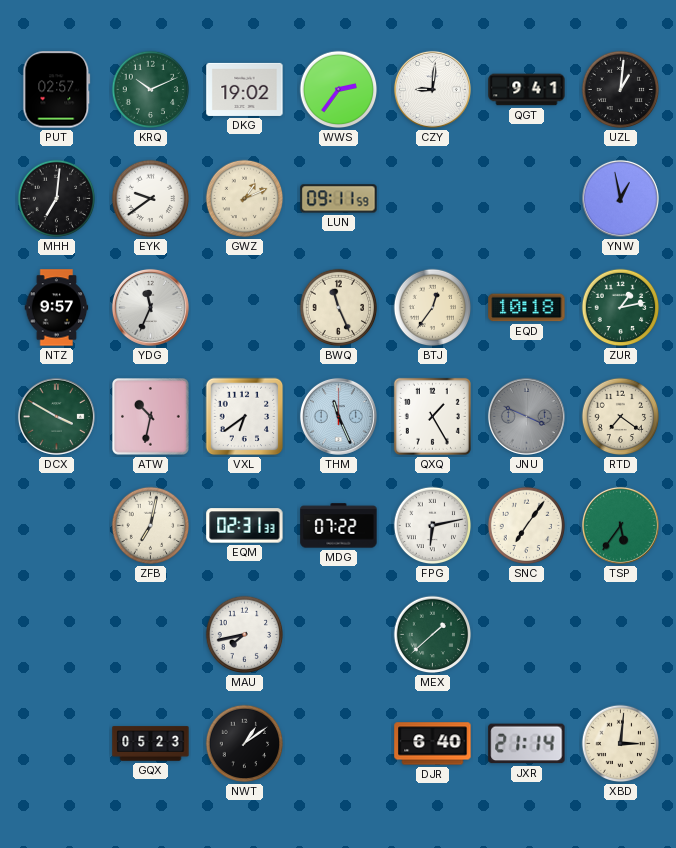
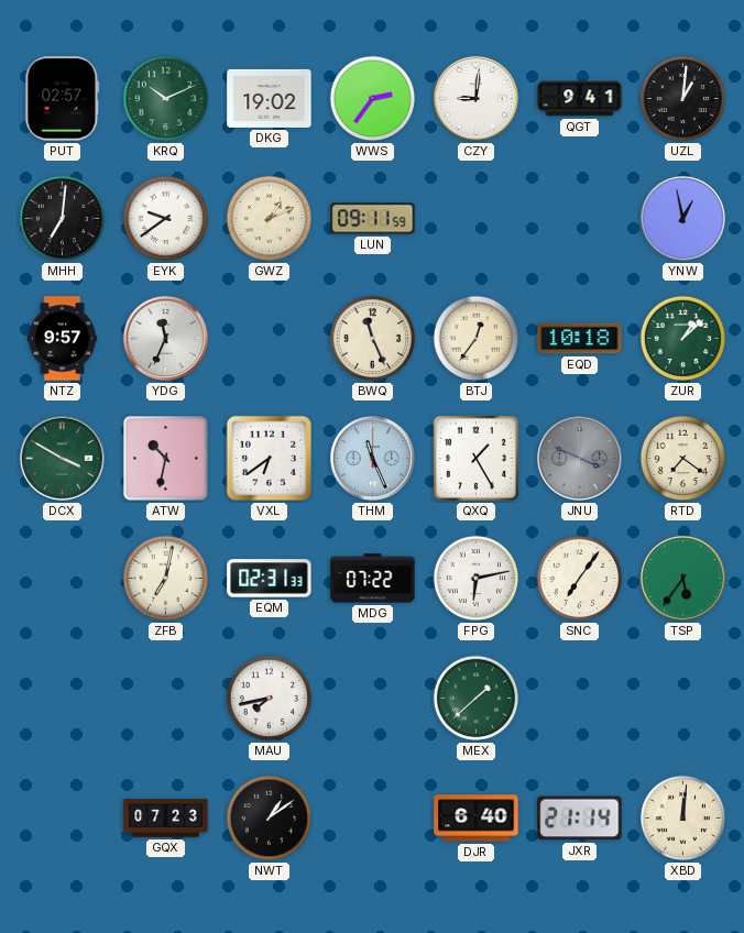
ZUR: 1:13 -> 1:08
GQX: 05:23 -> 07:23
XBD: 3:01 -> 12:01
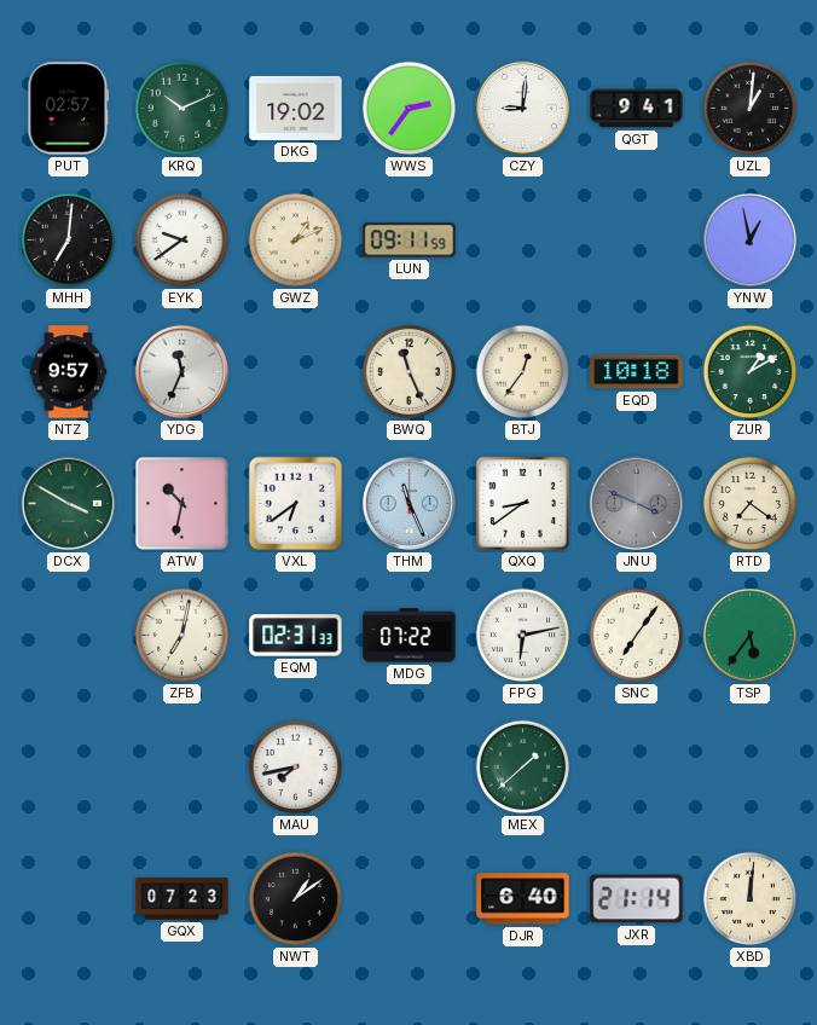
ZUR: 1:08 -> 1:10
QXQ: 1:25 -> 8:39
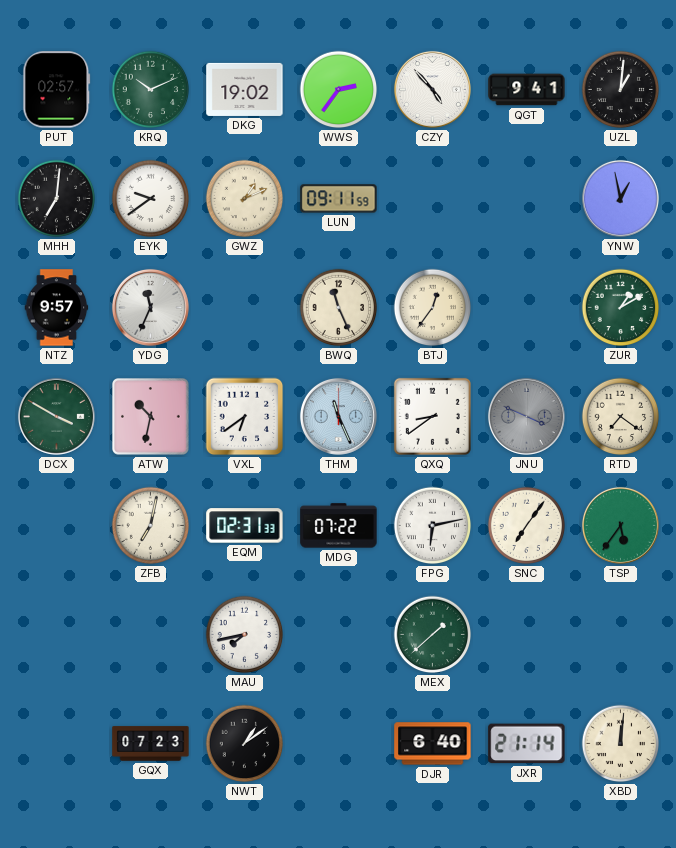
CZY: 9:01 -> 4:53
EQD: 10:18 -> none
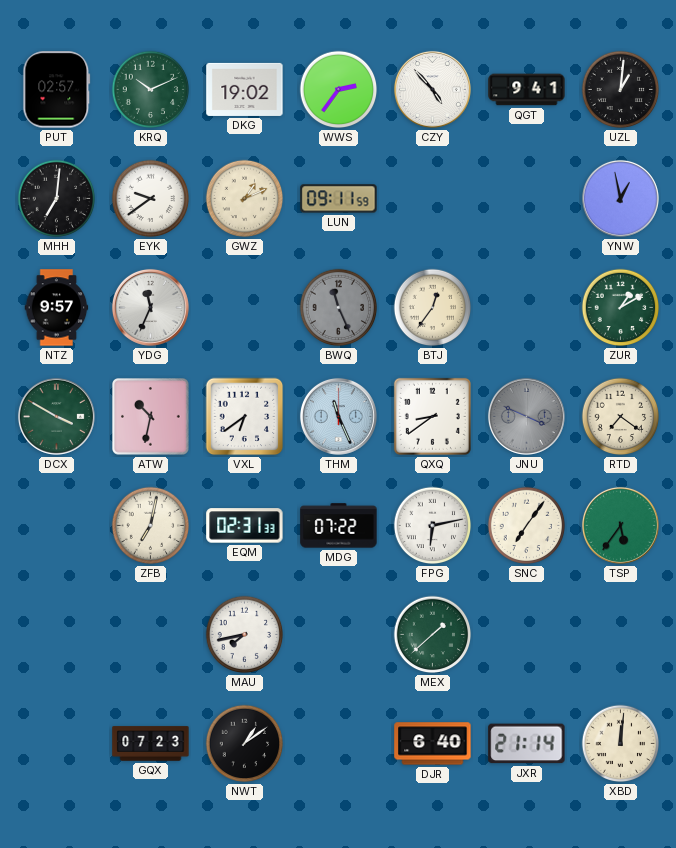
BWQ dial: cream -> grey
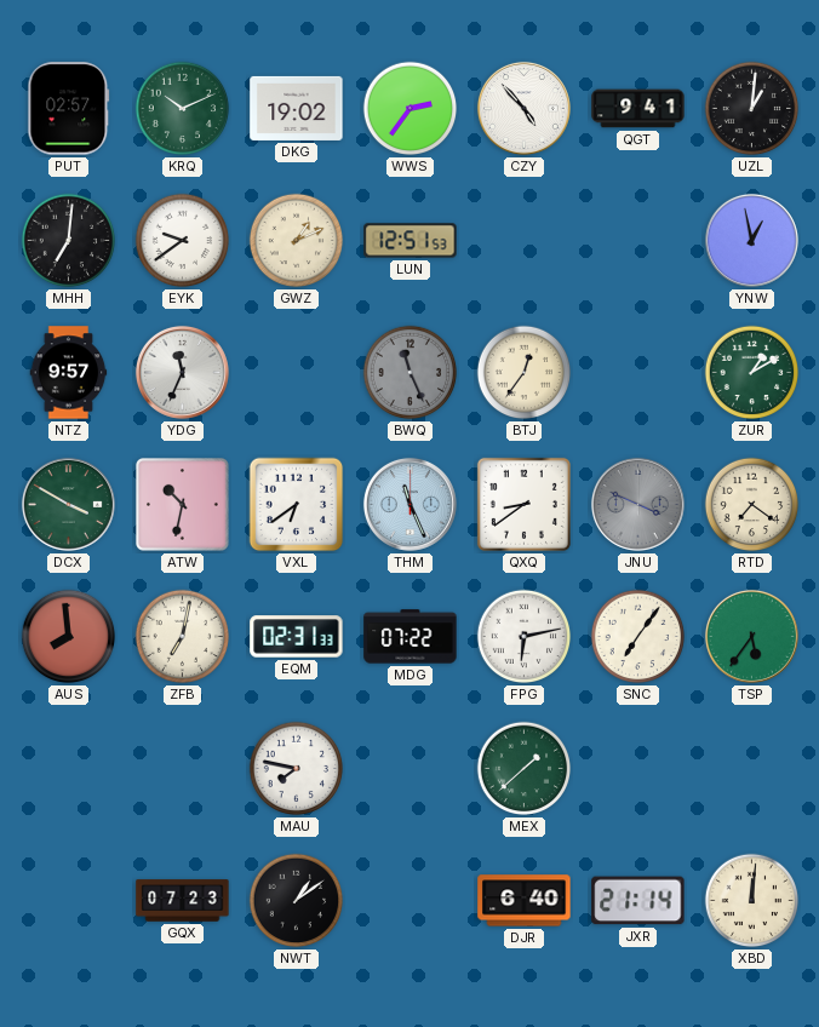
LUN: 09:11 -> 12:51
AUS: none -> 7:59
MAU: 7:43 -> 7:47
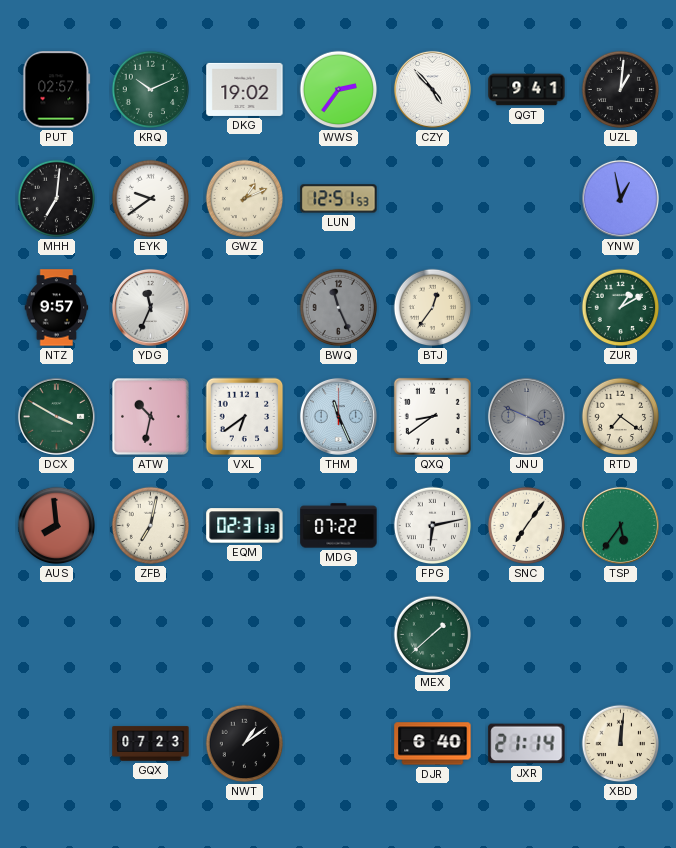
MAU: 7:47 -> none
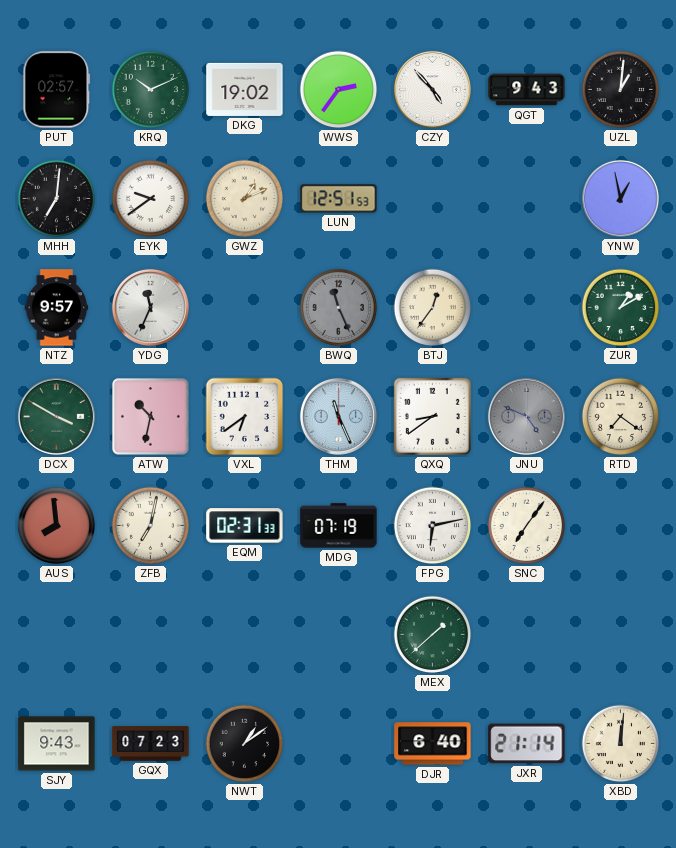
QGT: 9:41 -> 9:43
JNU: 3:49 -> 4:49
MDG: 07:22 -> 07:19
TSP: 5:36 -> none
SJY: none -> 9:43
